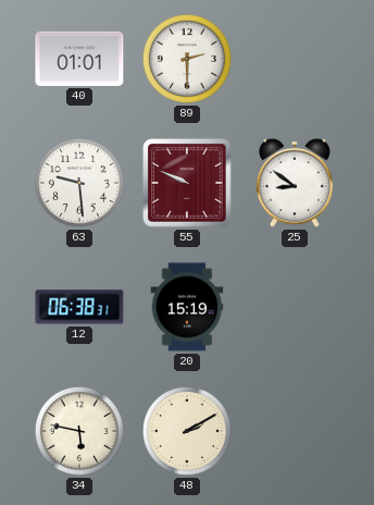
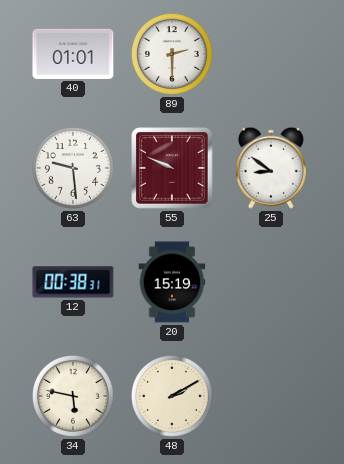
12: 06:38 -> 00:38
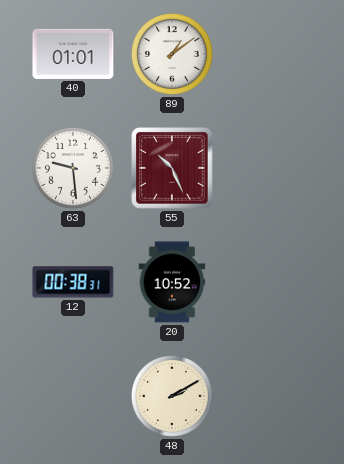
89: 2:30 -> 1:09
55: 9:49 -> 10:26
25: 8:51 -> none
20: 15:19 -> 10:52
34: 5:47 -> none
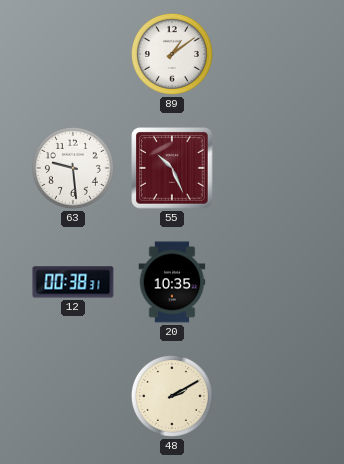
40: 01:01 -> none
20: 10:52 -> 10:35
